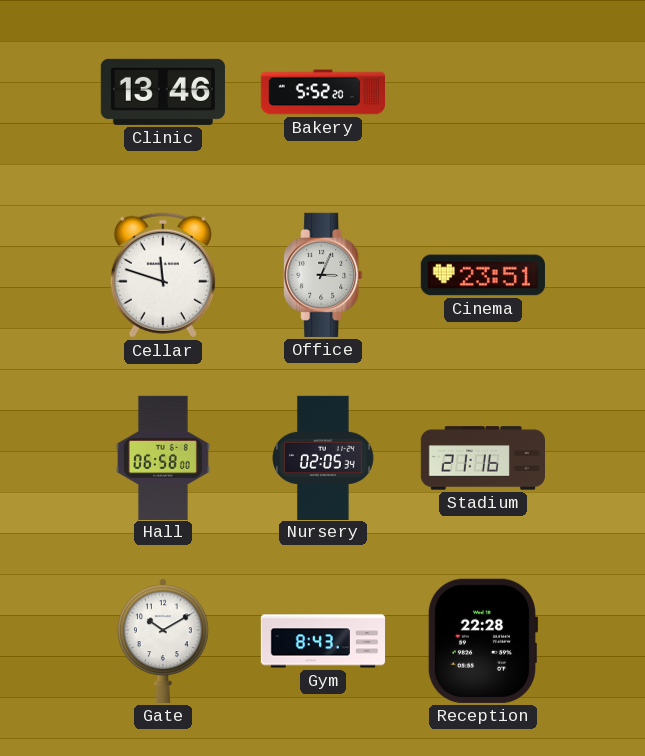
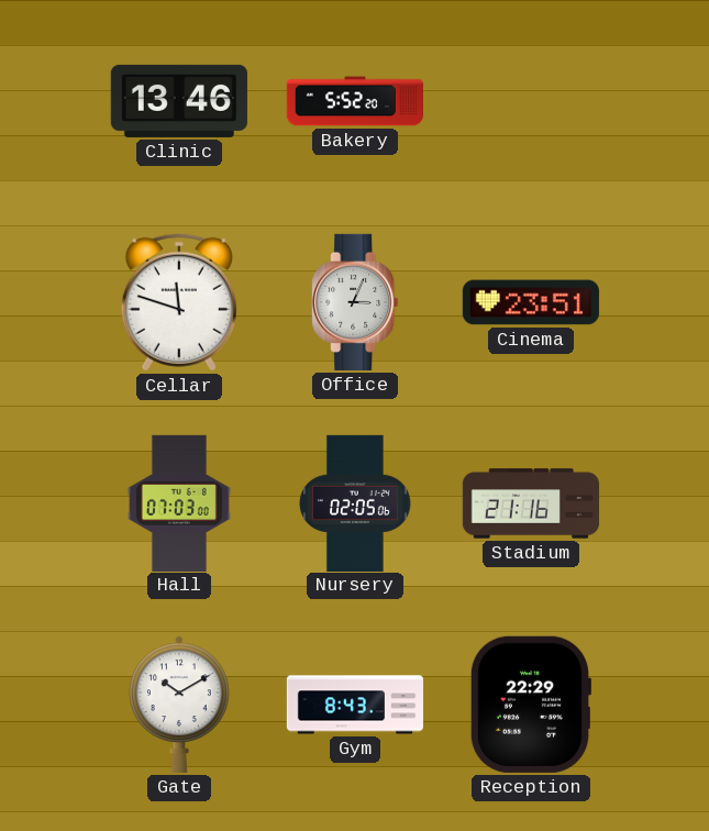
Hall: 06:58 -> 07:03
Nursery: 02:05:34 -> 02:05:06
Reception: 22:28 -> 22:29
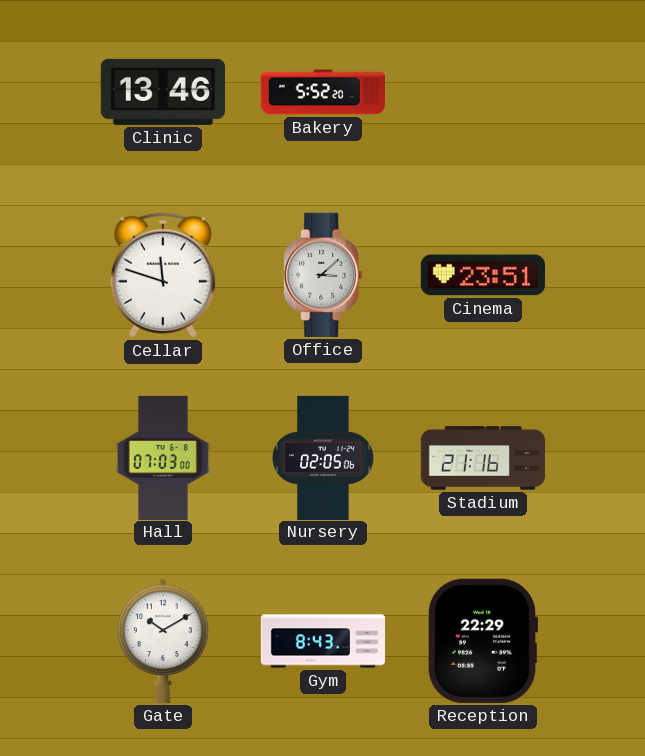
Office: 3:04 -> 3:08
